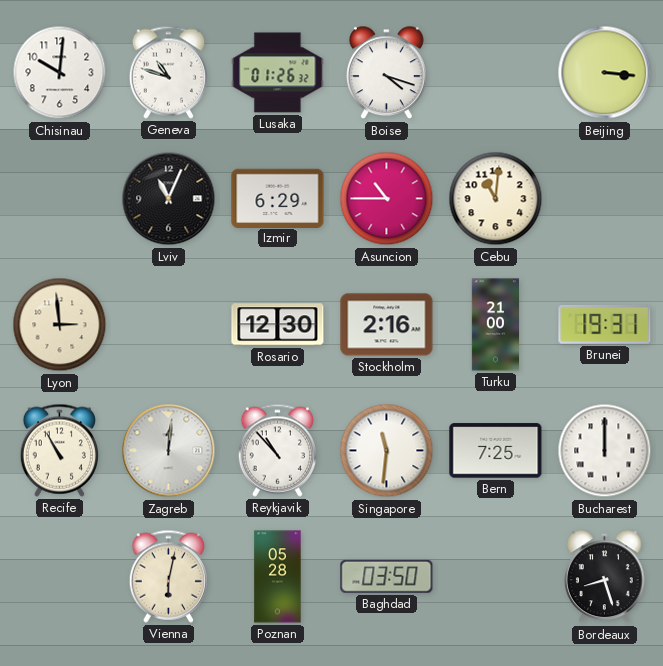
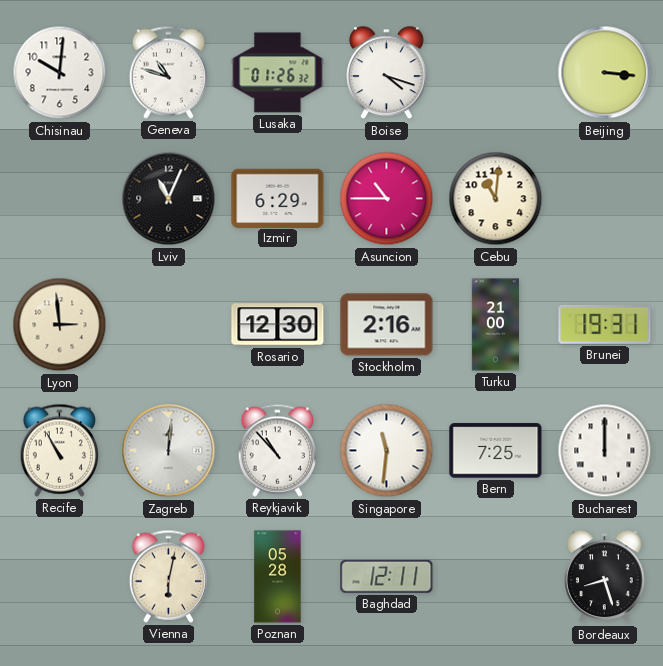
Baghdad: 03:50 -> 12:11
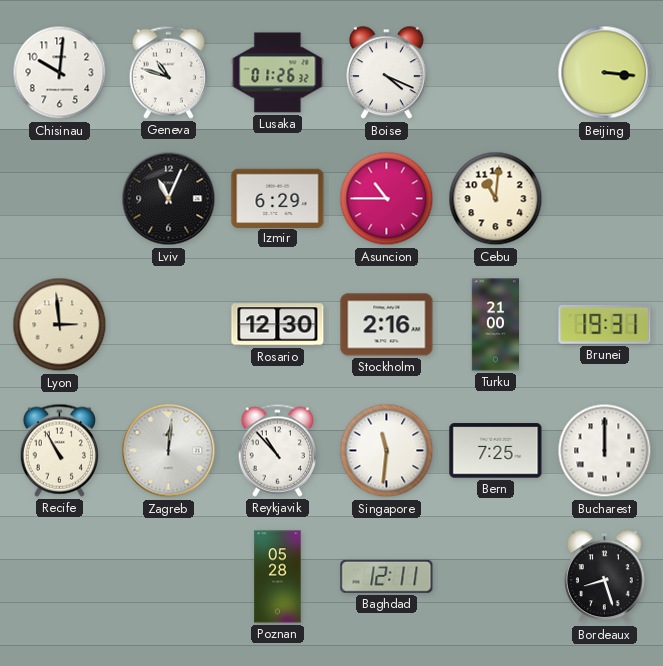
Boise: 4:18 -> 4:19
Vienna: 6:02 -> none
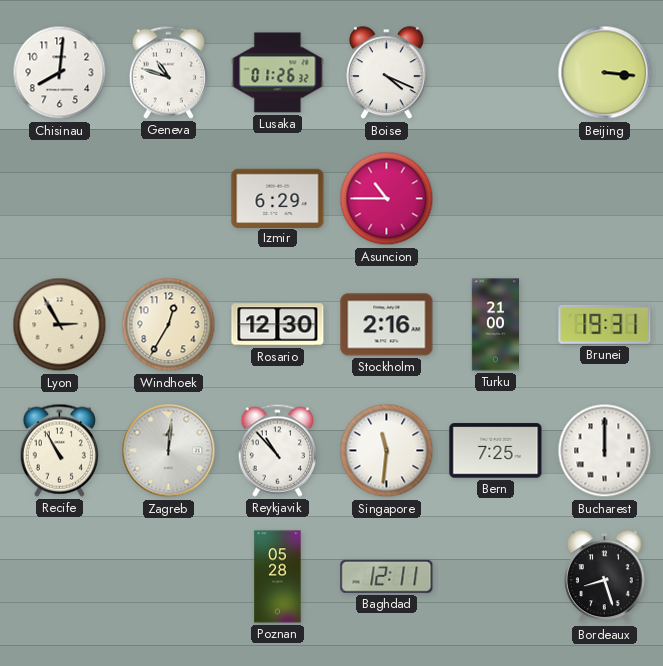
Chisinau: 10:01 -> 8:01
Lviv: 11:04 -> none
Cebu: 11:01 -> none
Lyon: 2:59 -> 2:55
Windhoek: none -> 12:35
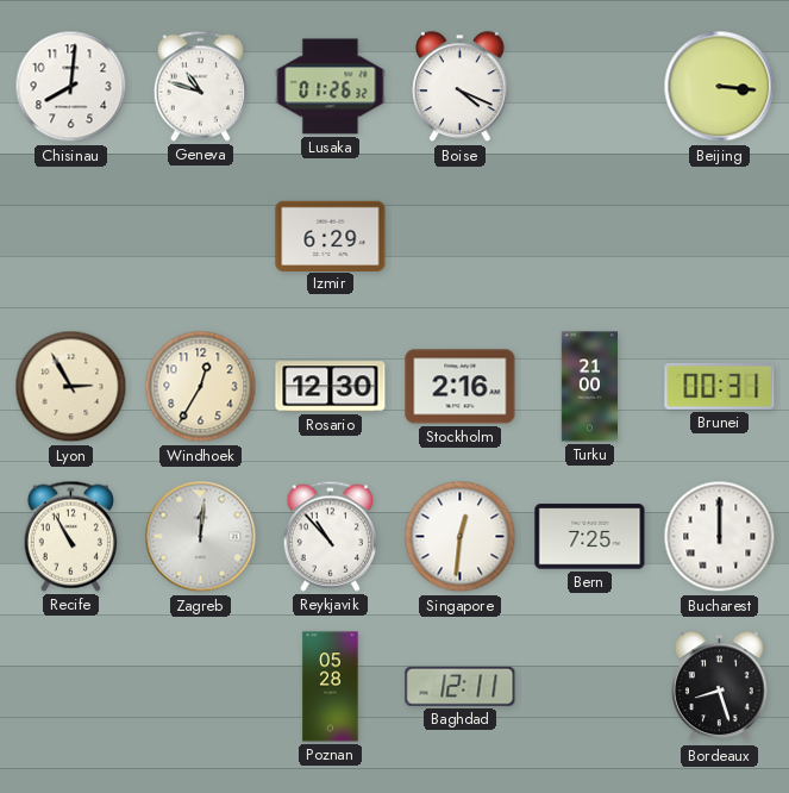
Asuncion: 10:45 -> none
Brunei: 19:31 -> 00:31
Singapore: 11:31 -> 12:31
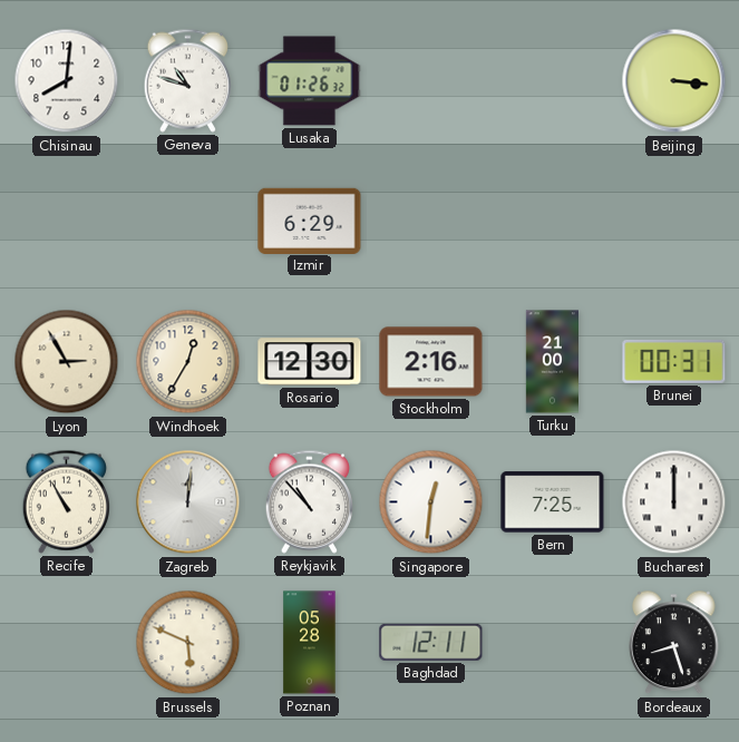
Boise: 4:19 -> none
Brussels: none -> 5:49
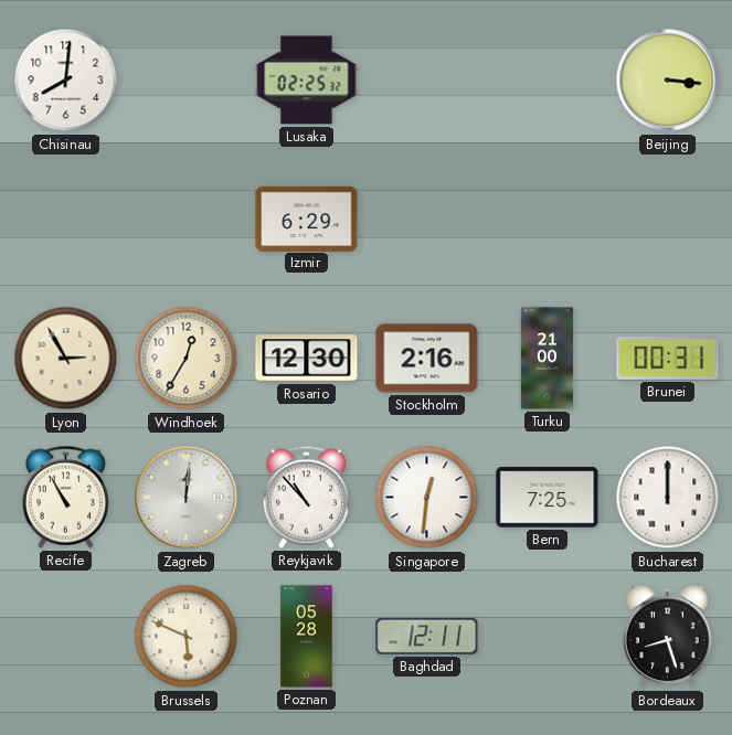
Geneva: 10:48 -> none
Lusaka: 01:26 -> 02:25
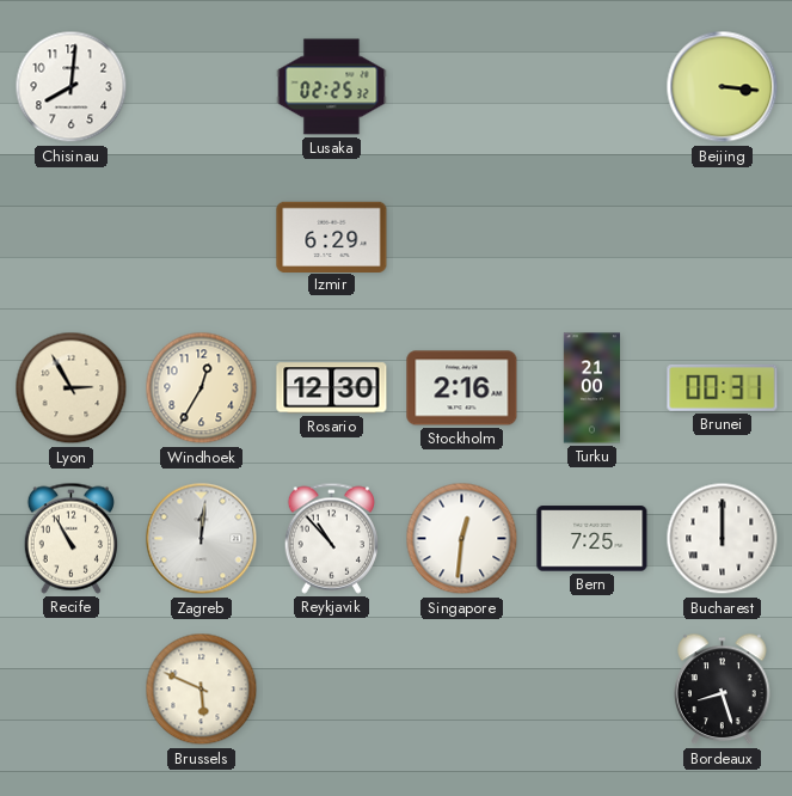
Poznan: 05:28 -> none
Baghdad: 12:11 -> none
